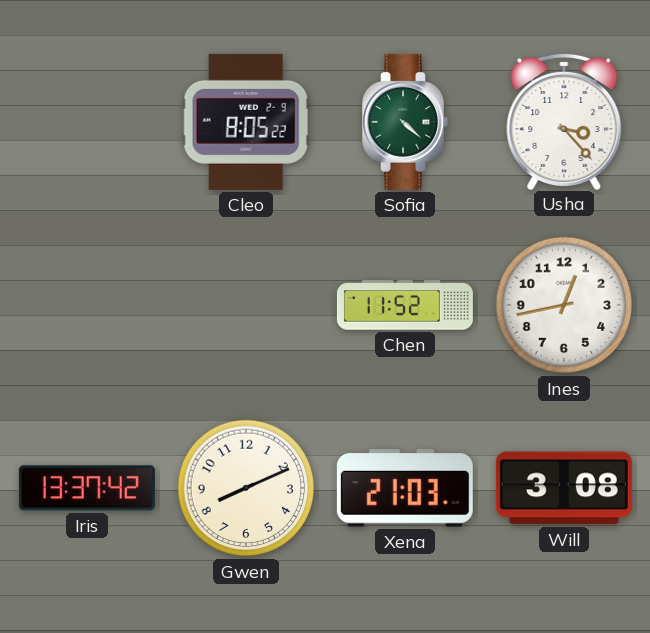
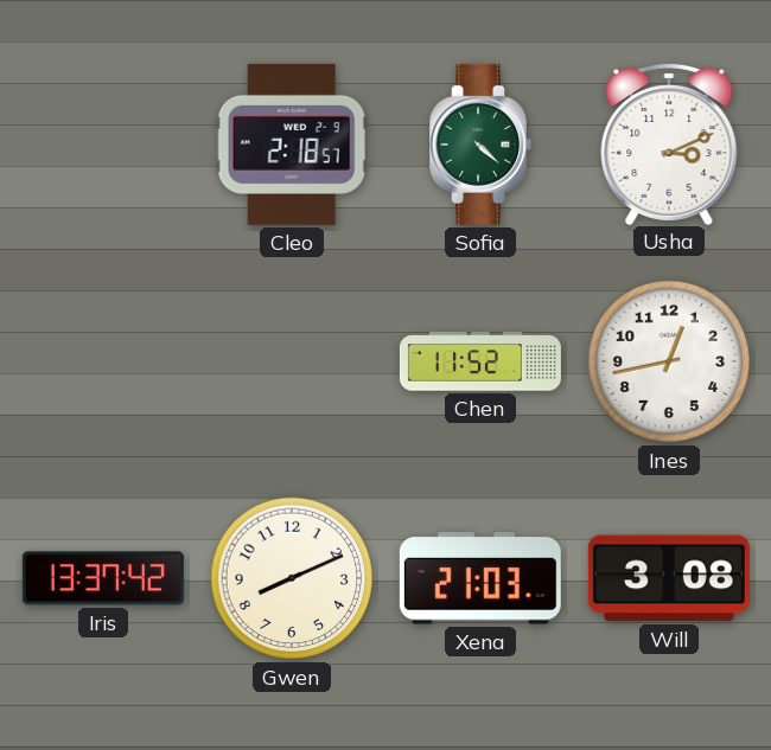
Cleo: 8:05 -> 2:18
Usha: 3:23 -> 3:11
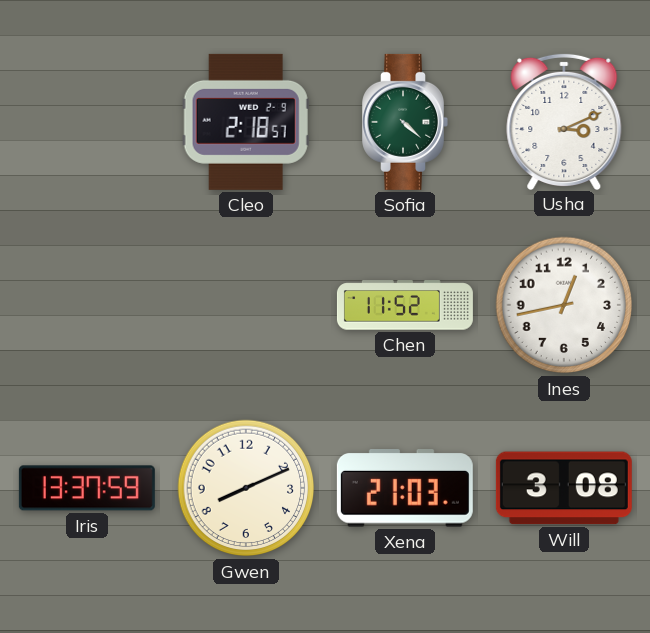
Iris: 13:37:42 -> 13:37:59
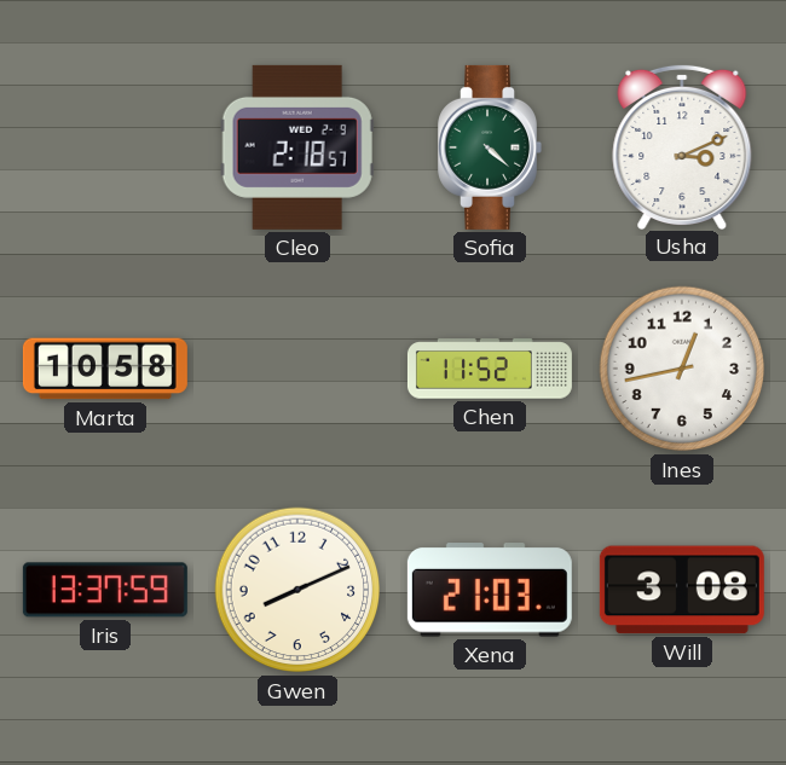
Marta: none -> 10:58
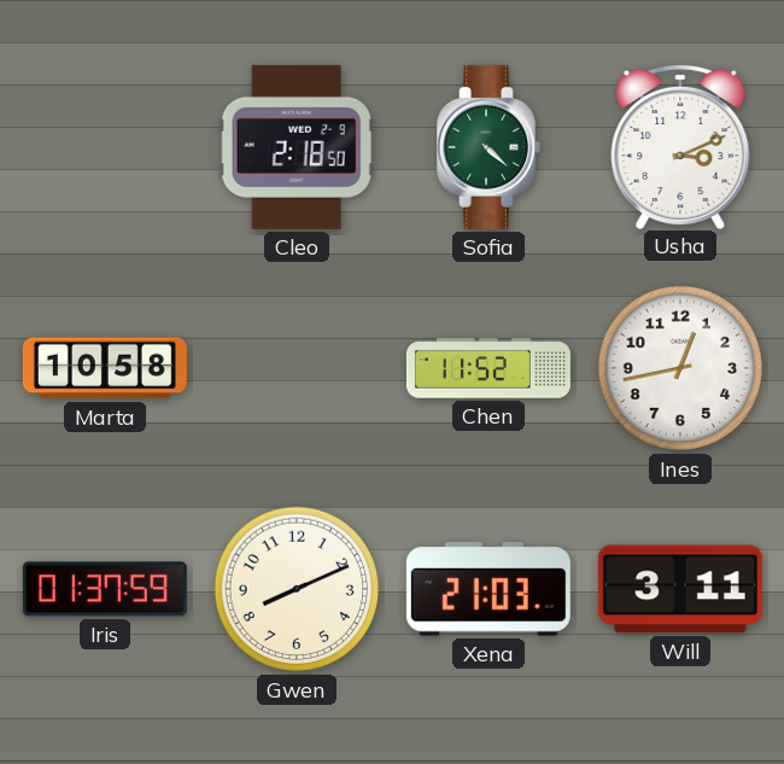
Cleo: 2:18:57 -> 2:18:50
Iris: 13:37 -> 01:37
Will: 3:08 -> 3:11
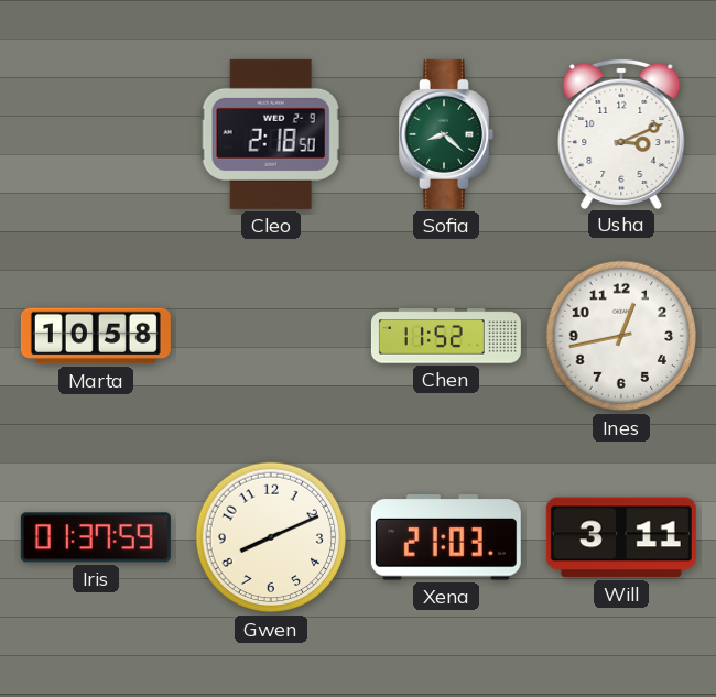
Sofia: 4:22 -> 8:22
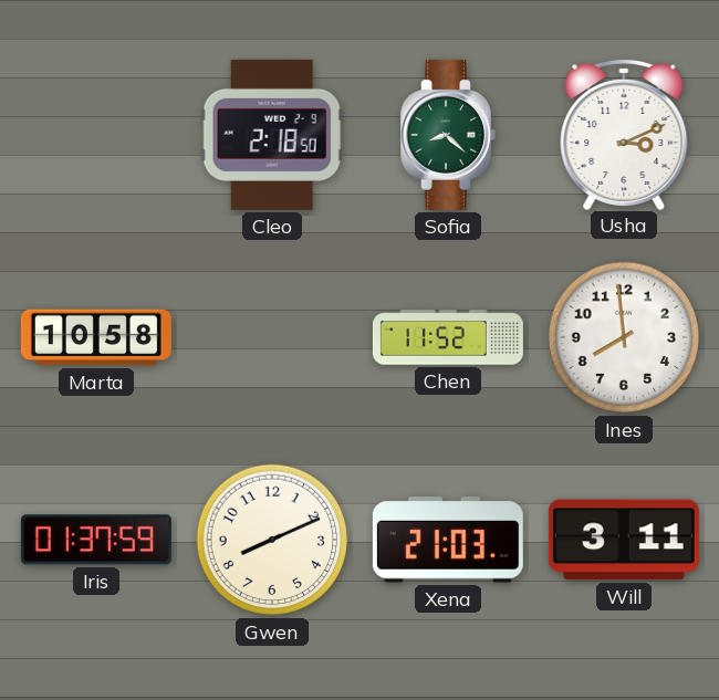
Ines: 12:43 -> 7:59
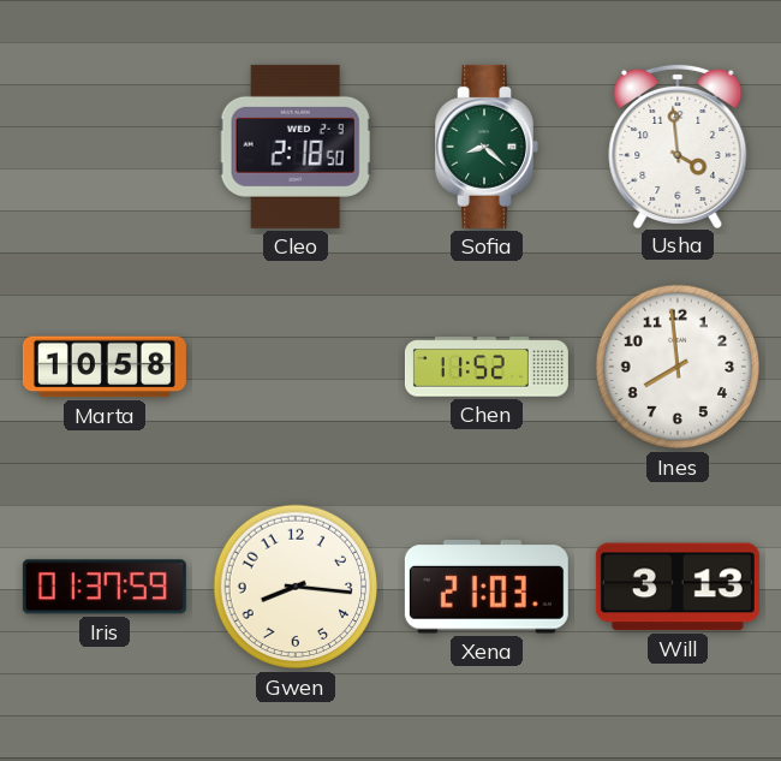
Usha: 3:11 -> 3:59
Gwen: 8:11 -> 8:16
Will: 3:11 -> 3:13
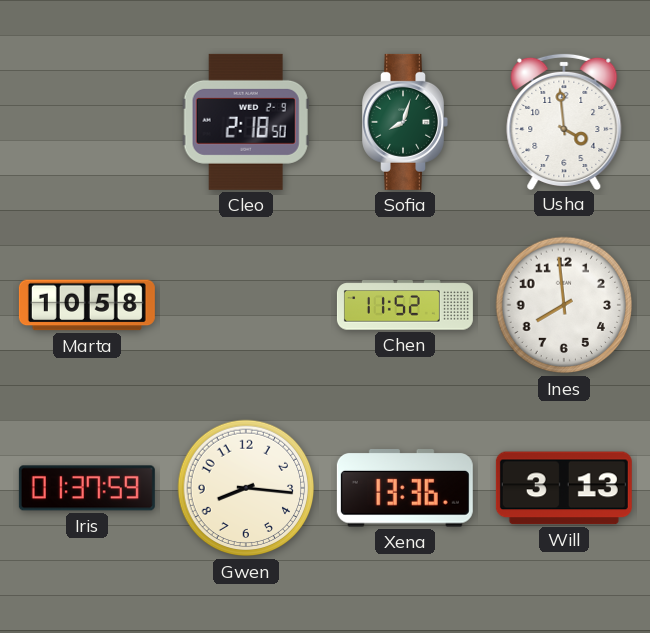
Sofia: 8:22 -> 8:03
Xena: 21:03 -> 13:36
